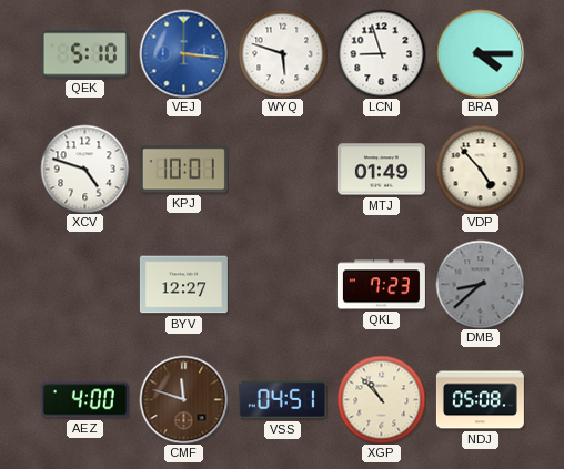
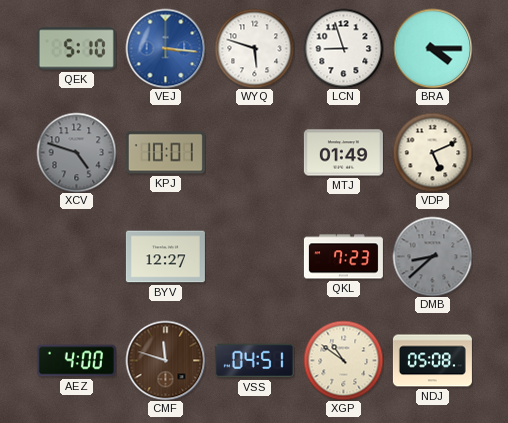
XCV dial: white -> grey
VDP: 4:53 -> 5:11
XGP: 10:53 -> 10:51
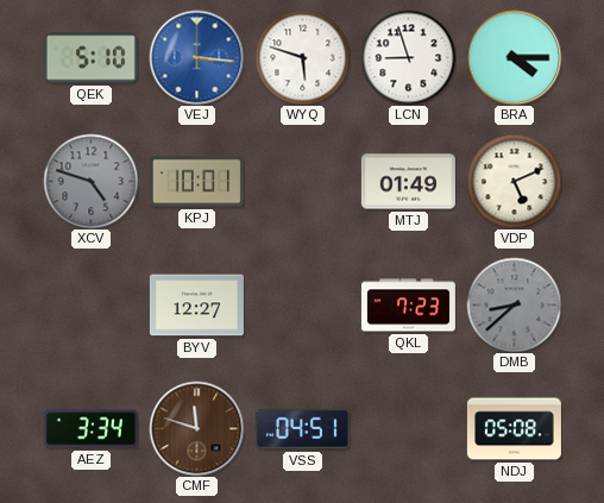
AEZ: 4:00 -> 3:34
XGP: 10:51 -> none
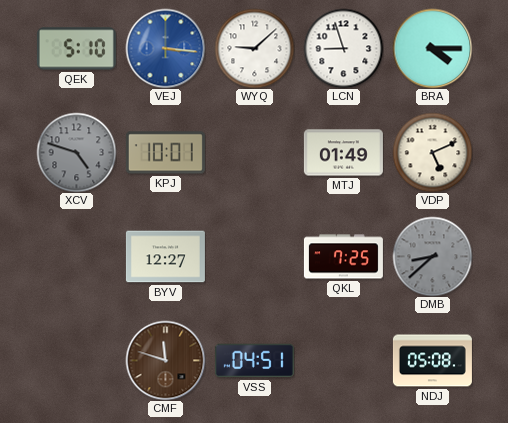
WYQ: 5:48 -> 9:08
QKL: 7:23 -> 7:25
AEZ: 3:34 -> none
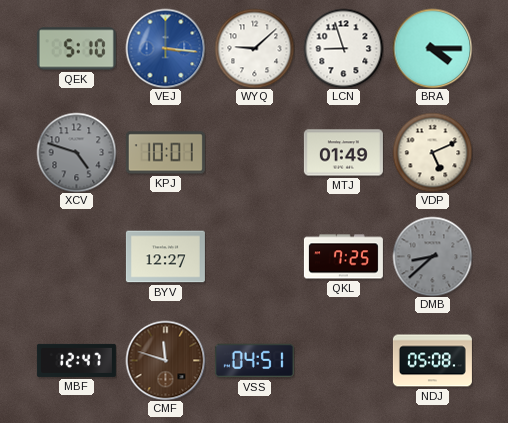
MBF: none -> 12:47
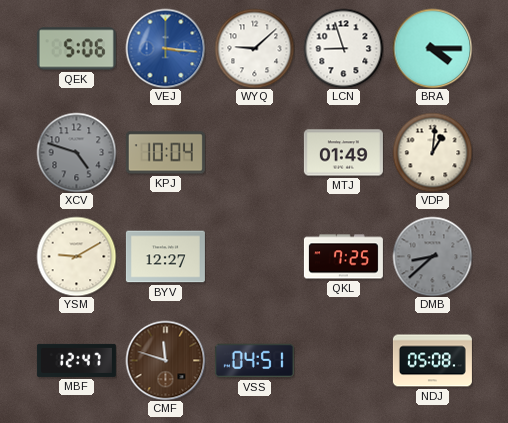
QEK: 5:10 -> 5:06
KPJ: 10:01 -> 10:04
VDP: 5:11 -> 1:01
YSM: none -> 9:10
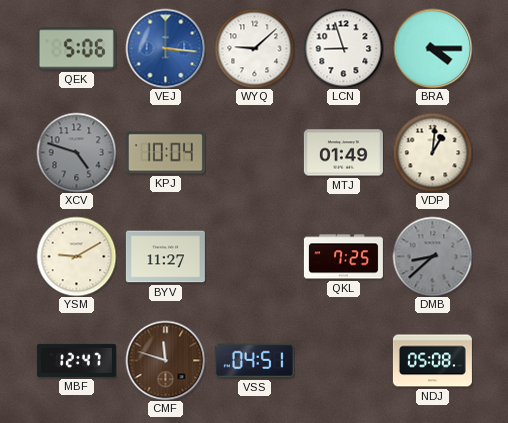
BYV: 12:27 -> 11:27
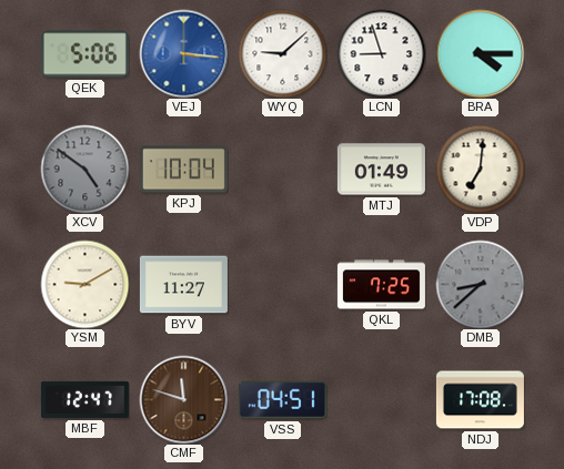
XCV: 4:48 -> 4:51
VDP: 1:01 -> 7:01
NDJ: 05:08 -> 17:08
